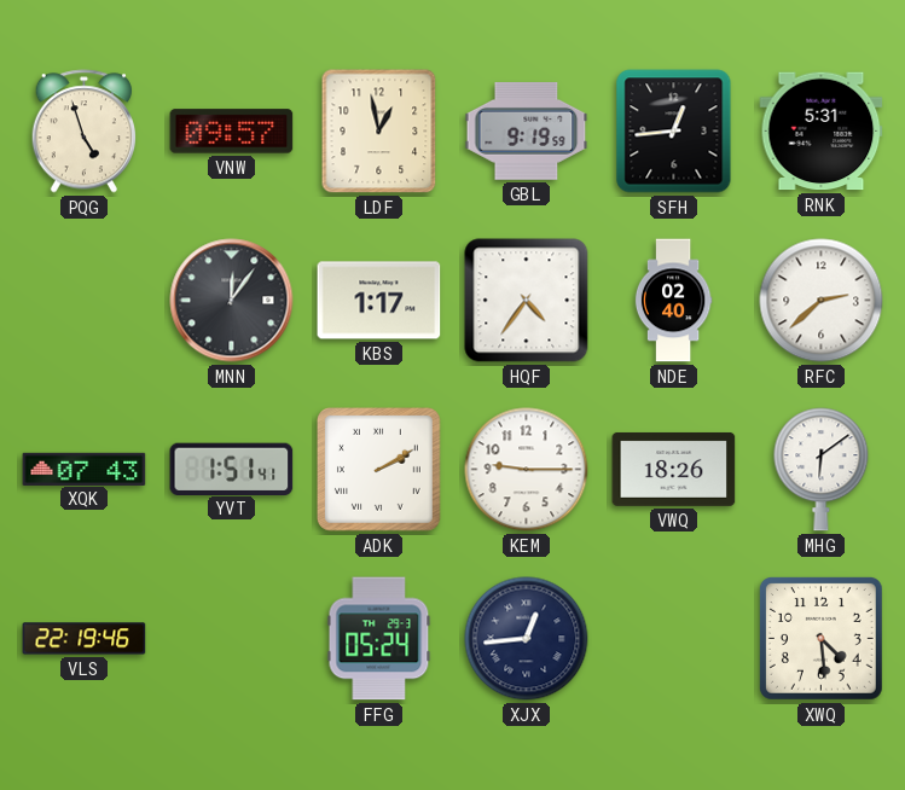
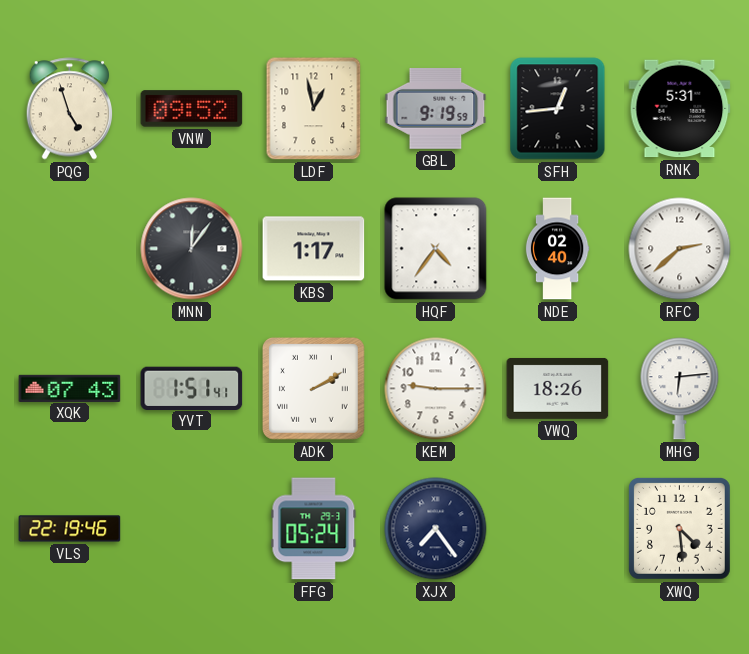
VNW: 09:57 -> 09:52
MHG: 6:09 -> 6:14
XJX: 12:44 -> 7:24
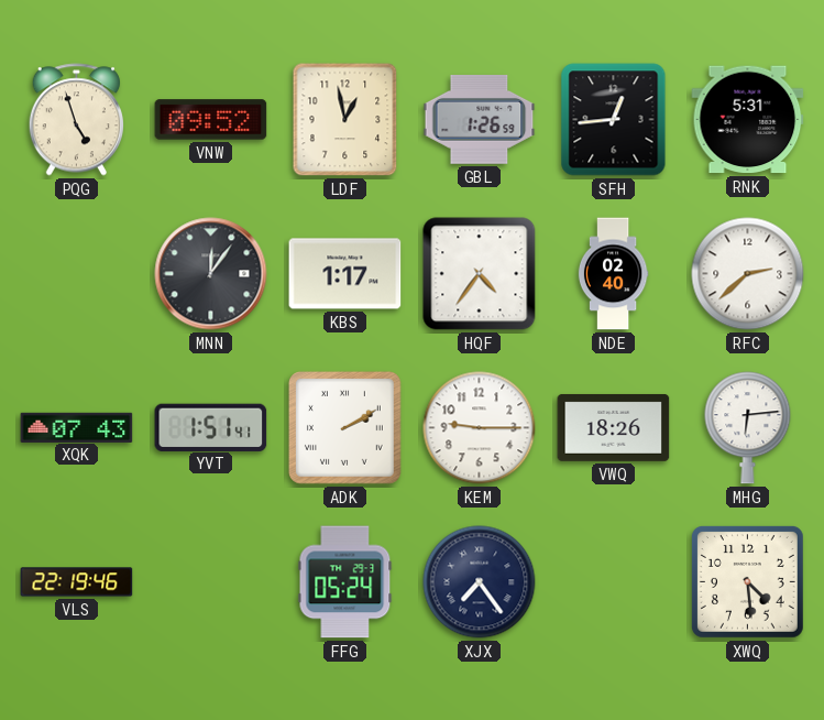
GBL: 9:19 -> 1:26
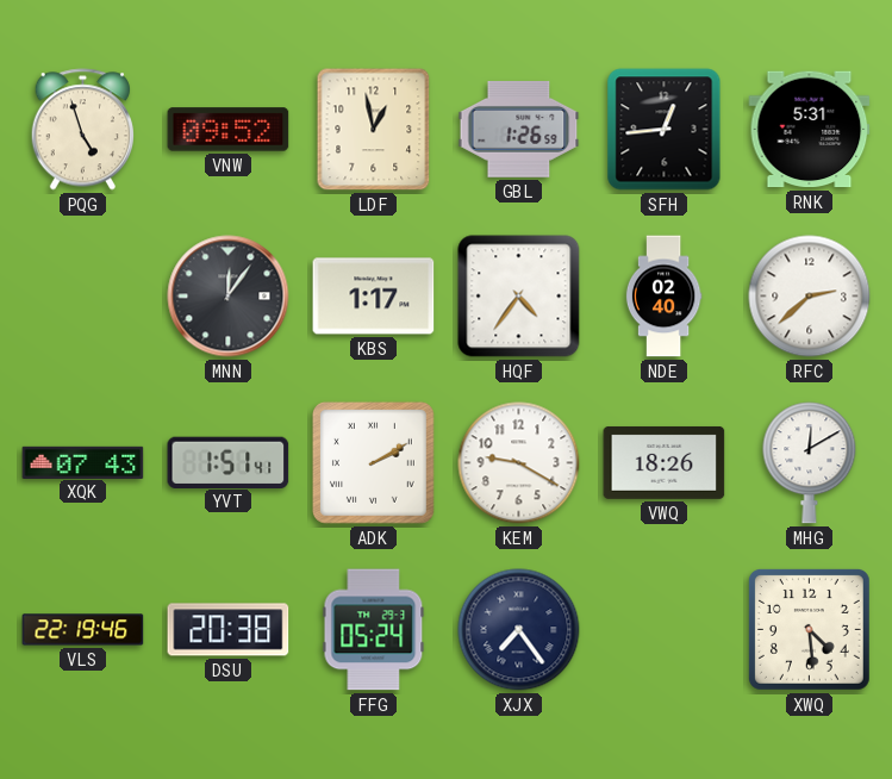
KEM: 9:15 -> 9:20
MHG: 6:14 -> 12:10
DSU: none -> 20:38
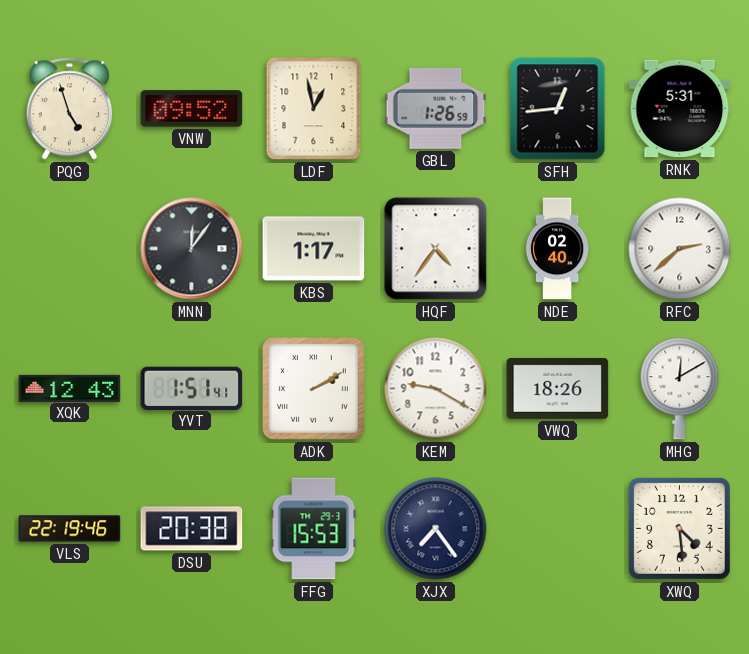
XQK: 07:43 -> 12:43
FFG: 05:24 -> 15:53
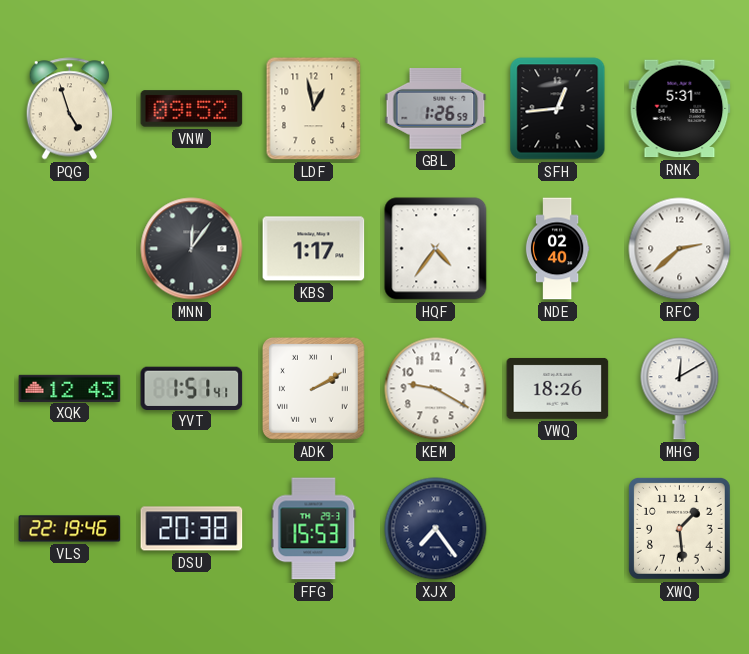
XWQ: 4:29 -> 1:29
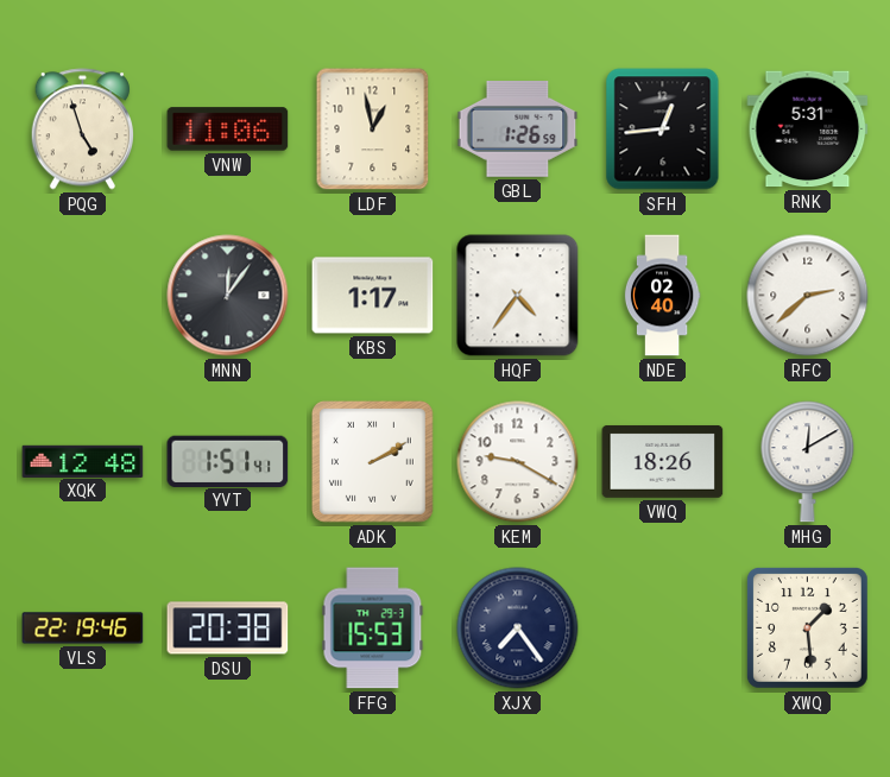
VNW: 09:52 -> 11:06
XQK: 12:43 -> 12:48
